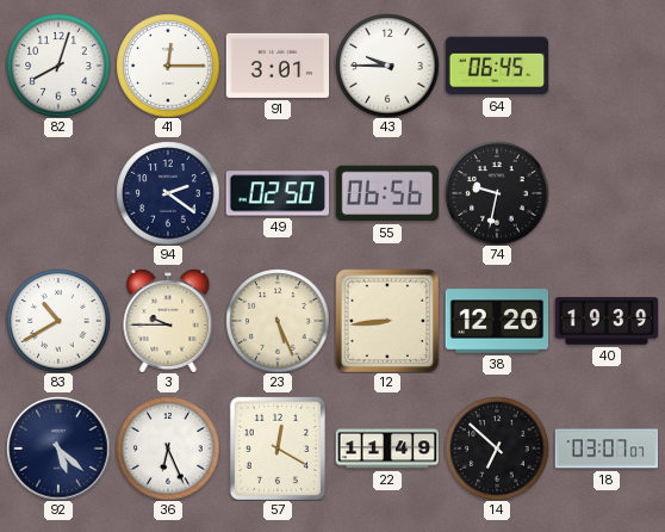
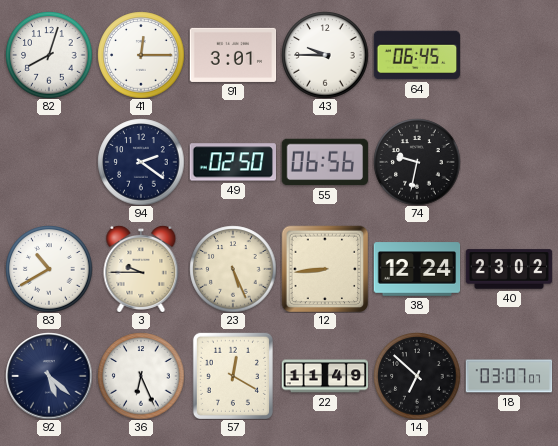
38: 12:20 -> 12:24
40: 19:39 -> 23:02
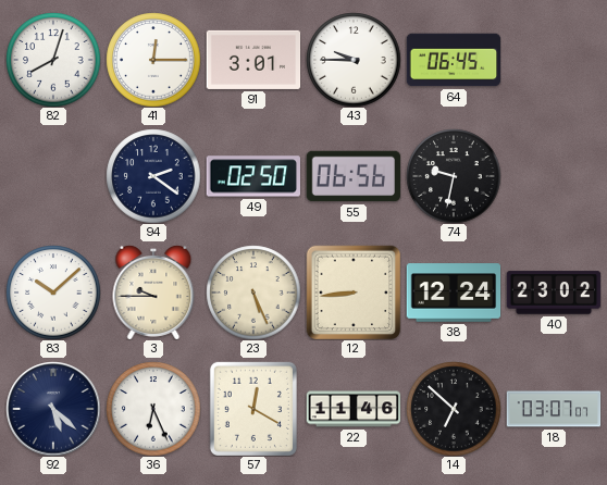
83: 10:40 -> 10:08
22: 11:49 -> 11:46
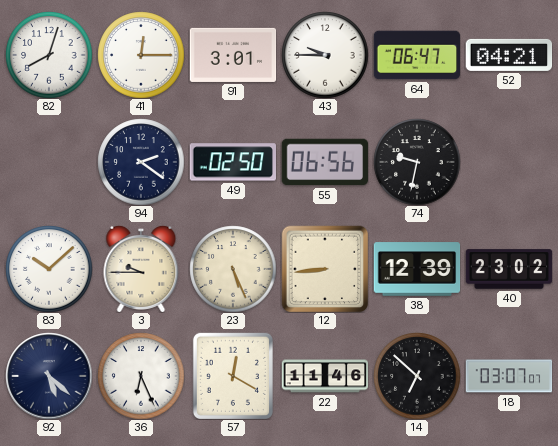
64: 06:45 -> 06:47
52: none -> 04:21
38: 12:24 -> 12:39
